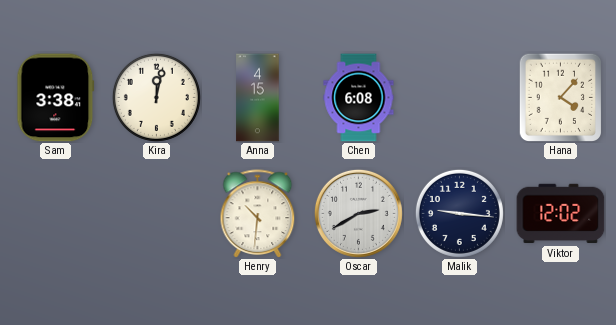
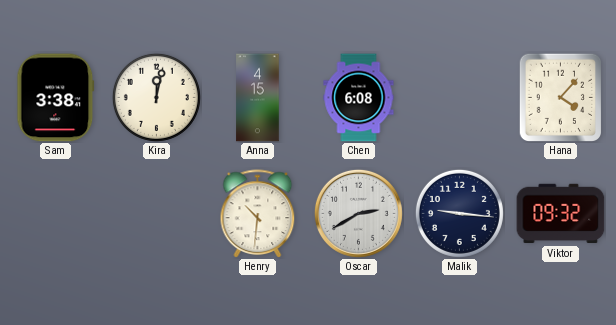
Viktor: 12:02 -> 09:32
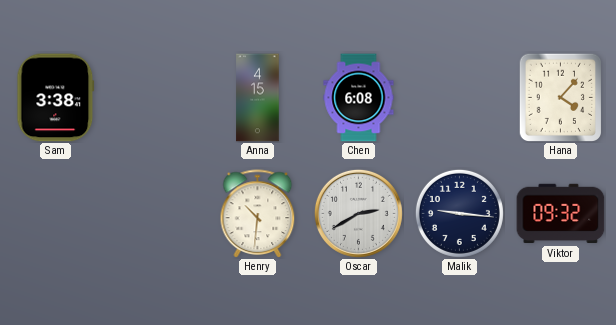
Kira: 12:02 -> none
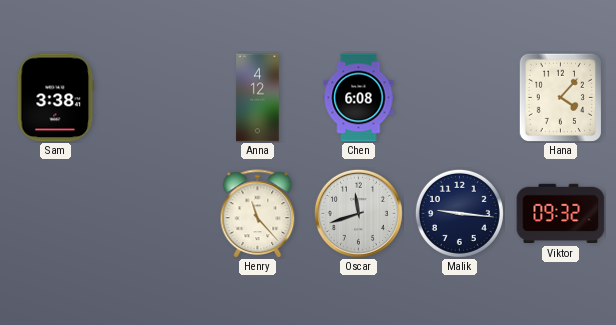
Anna: 4:15 -> 4:12
Henry: 10:31 -> 11:23
Oscar: 2:40 -> 11:42
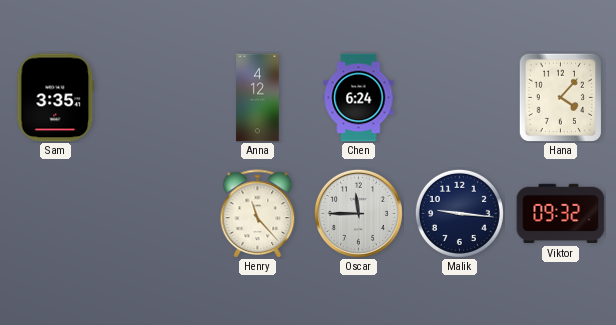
Sam: 3:38 -> 3:35
Chen: 6:08 -> 6:24
Oscar: 11:42 -> 11:45
